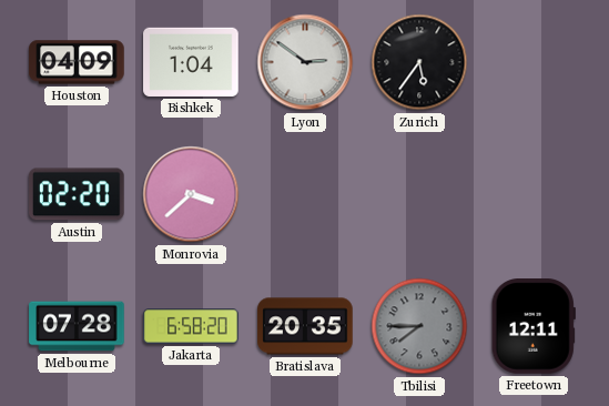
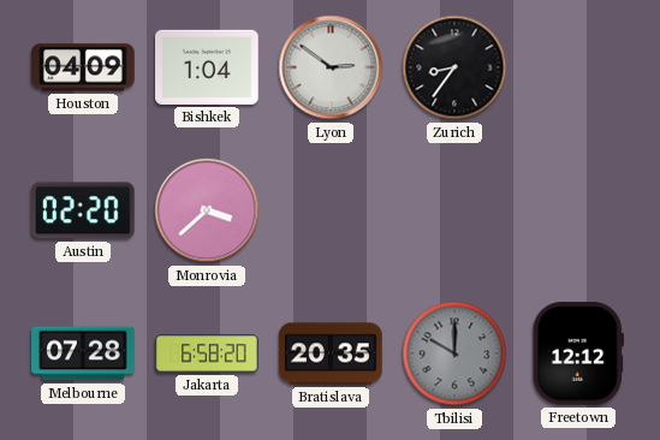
Zurich: 5:36 -> 8:36
Tbilisi: 7:45 -> 10:00
Freetown: 12:11 -> 12:12
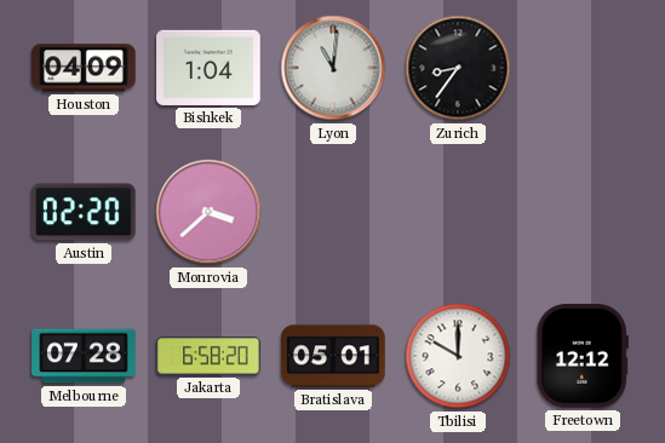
Lyon: 2:51 -> 11:01
Bratislava: 20:35 -> 05:01
Tbilisi dial: grey -> white
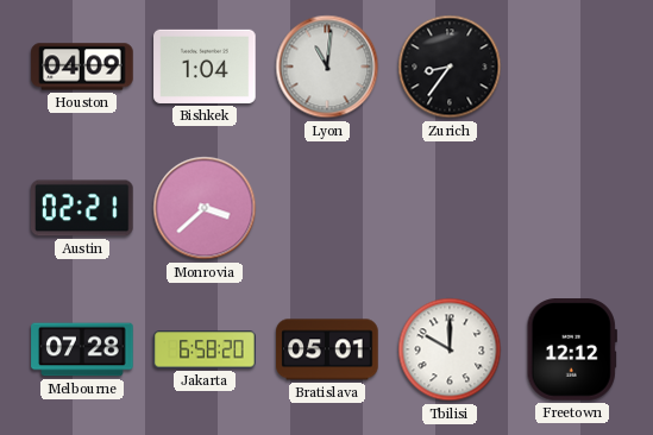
Austin: 02:20 -> 02:21
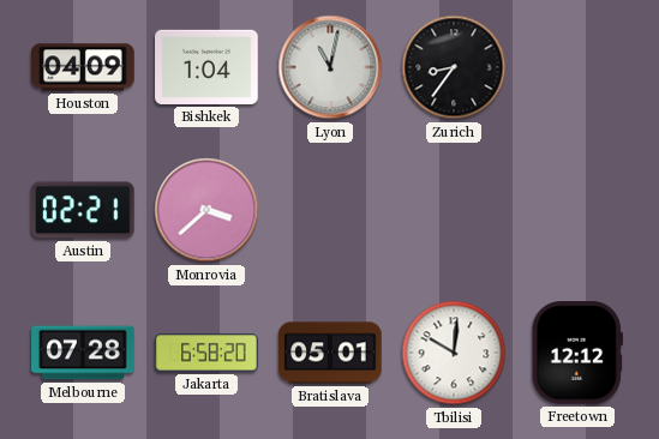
Lyon: 11:01 -> 11:02
Tbilisi: 10:00 -> 10:01
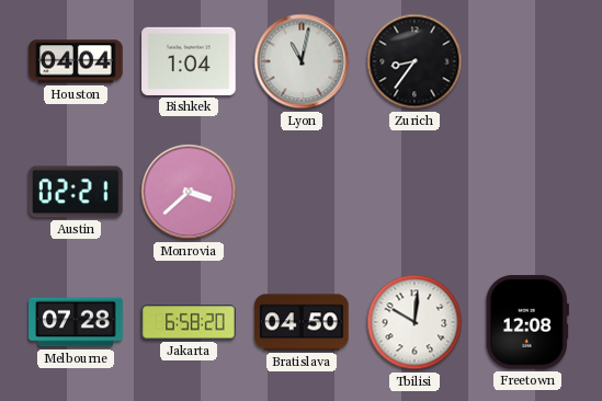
Houston: 04:09 -> 04:04
Bratislava: 05:01 -> 04:50
Freetown: 12:12 -> 12:08
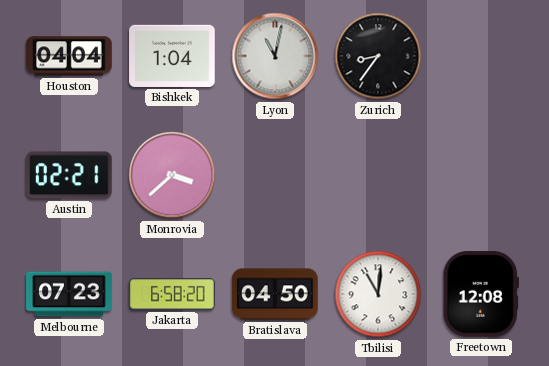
Melbourne: 07:28 -> 07:23
Tbilisi: 10:01 -> 11:01
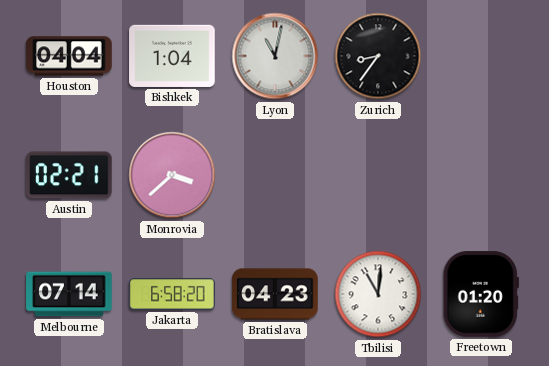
Melbourne: 07:23 -> 07:14
Bratislava: 04:50 -> 04:23
Freetown: 12:08 -> 01:20
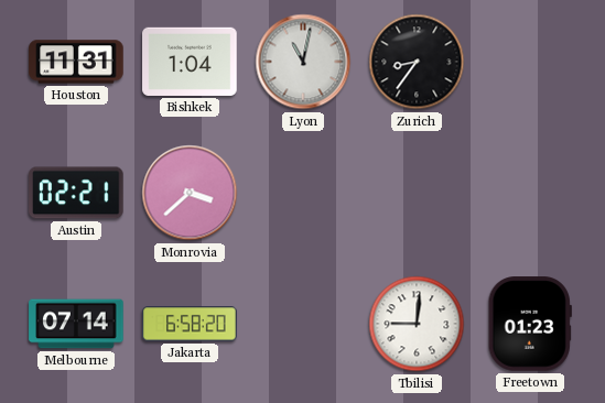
Houston: 04:04 -> 11:31
Bratislava: 04:23 -> none
Tbilisi: 11:01 -> 9:01
Freetown: 01:20 -> 01:23
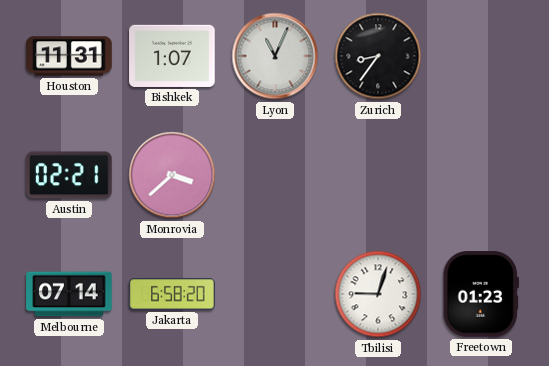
Bishkek: 1:04 -> 1:07
Lyon: 11:02 -> 11:04
Tbilisi: 9:01 -> 9:03
